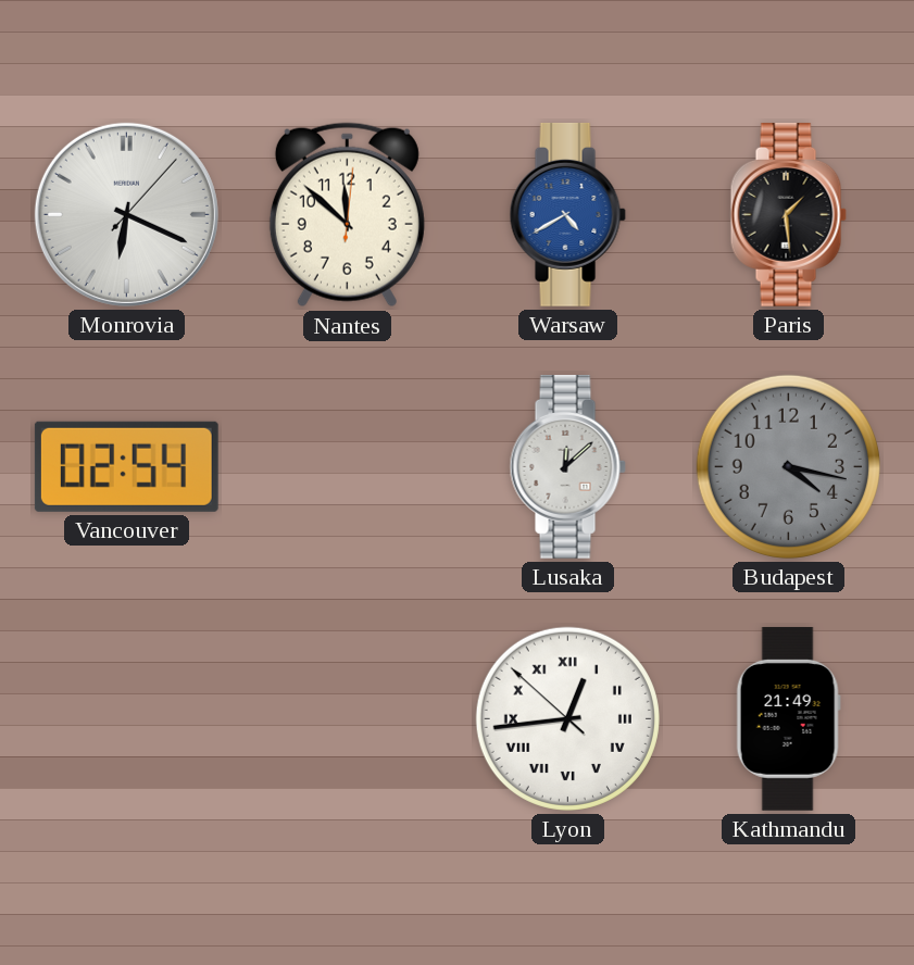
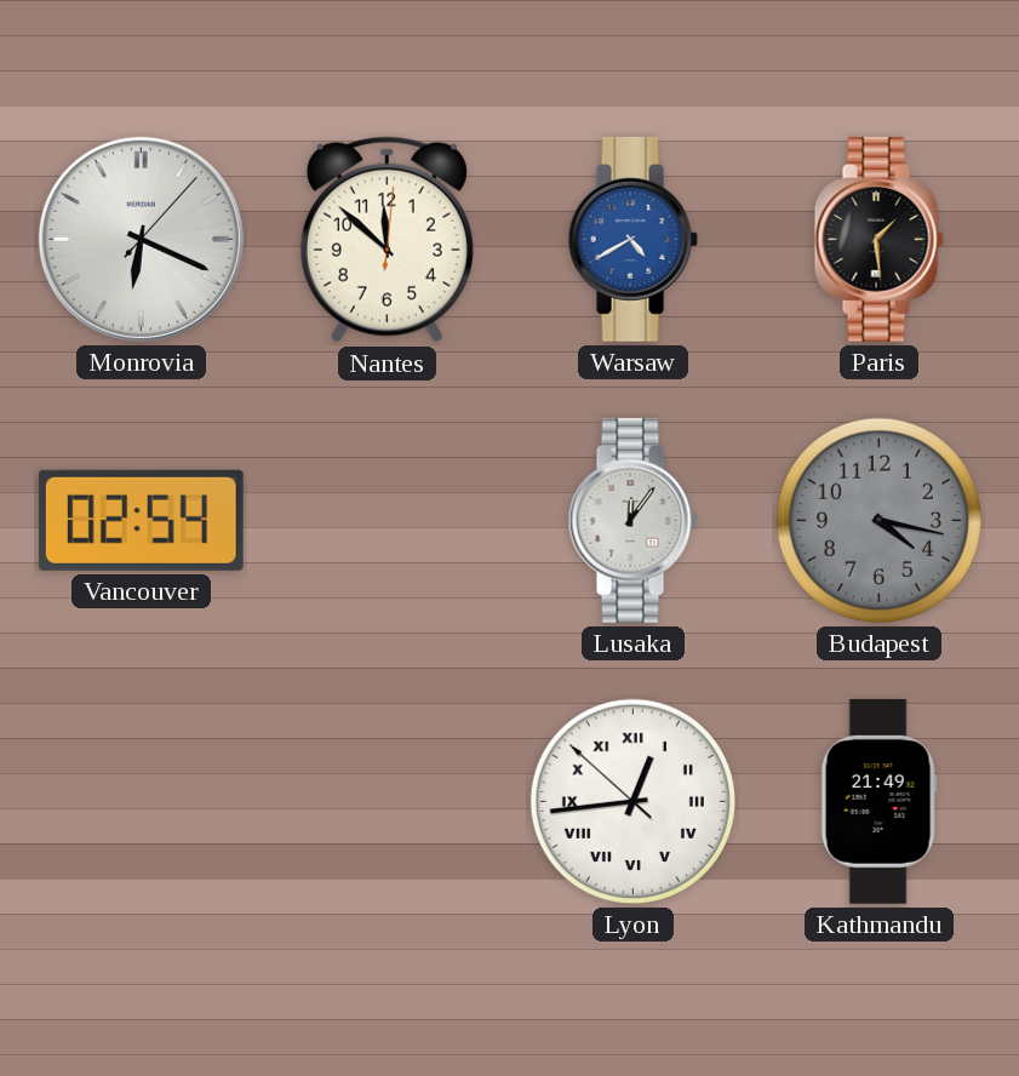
Lusaka: 12:08 -> 12:06
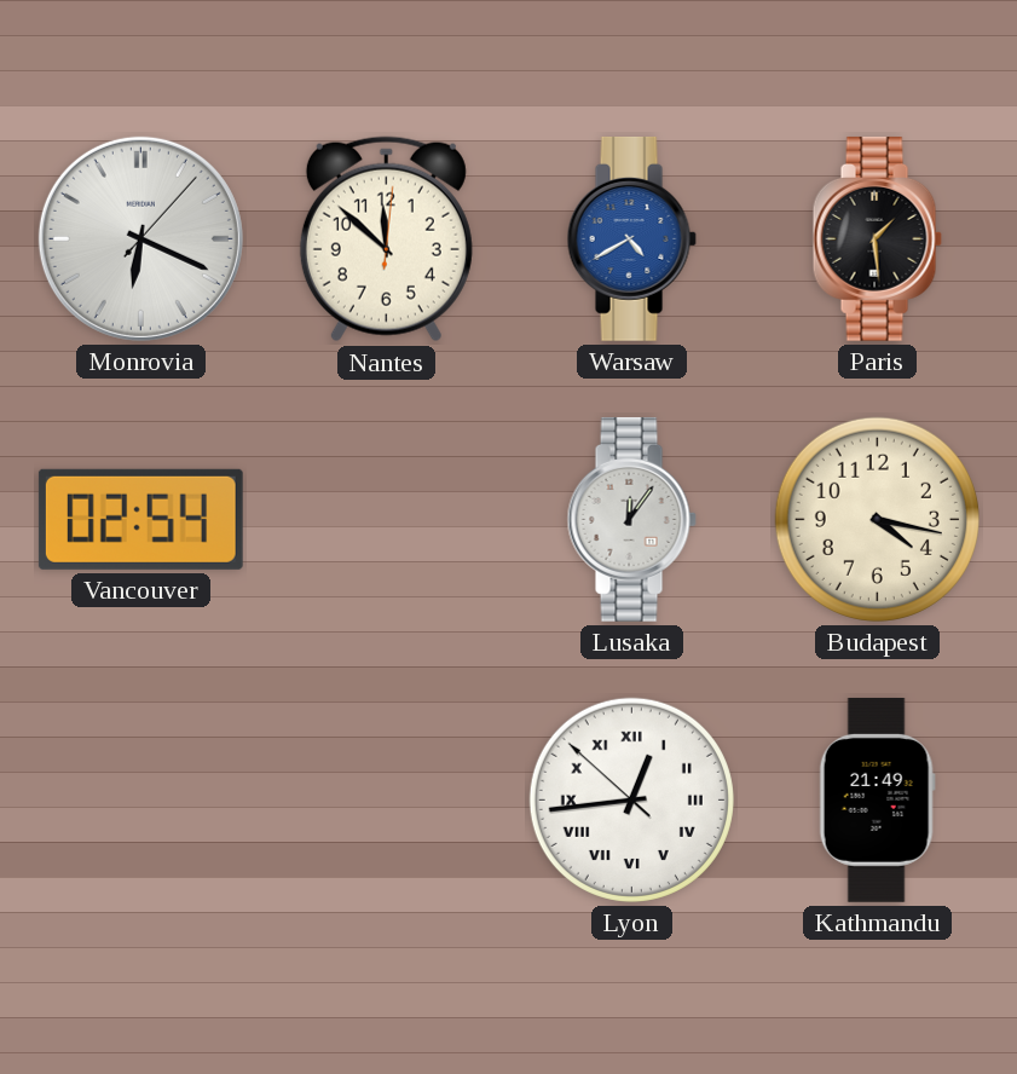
Budapest dial: grey -> cream
